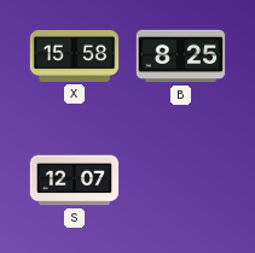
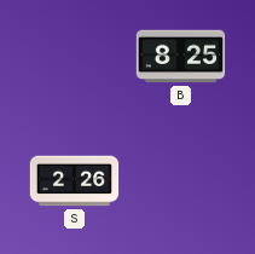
X: 15:58 -> none
S: 12:07 -> 2:26
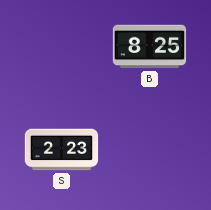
S: 2:26 -> 2:23
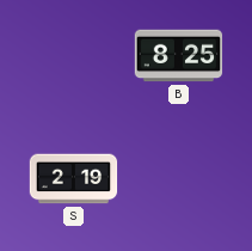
S: 2:23 -> 2:19
